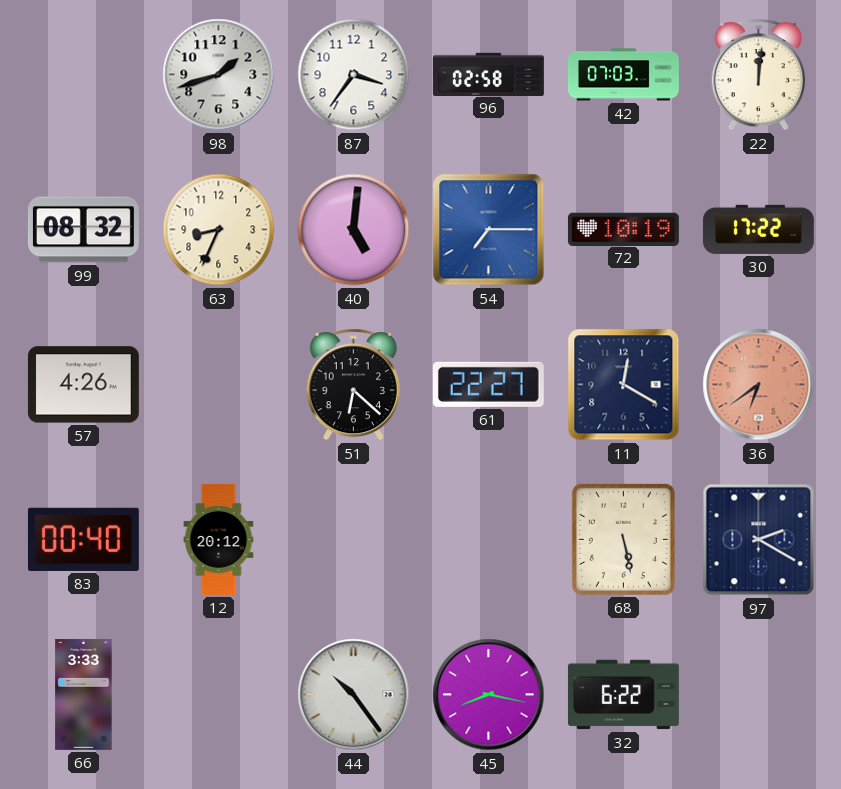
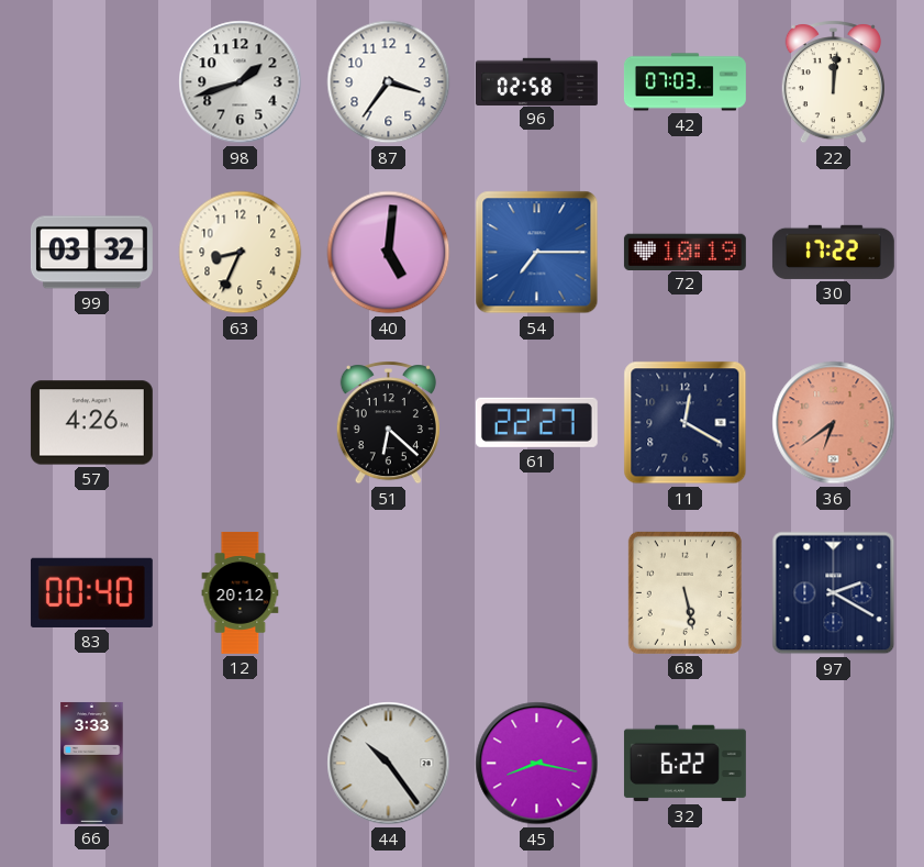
99: 08:32 -> 03:32
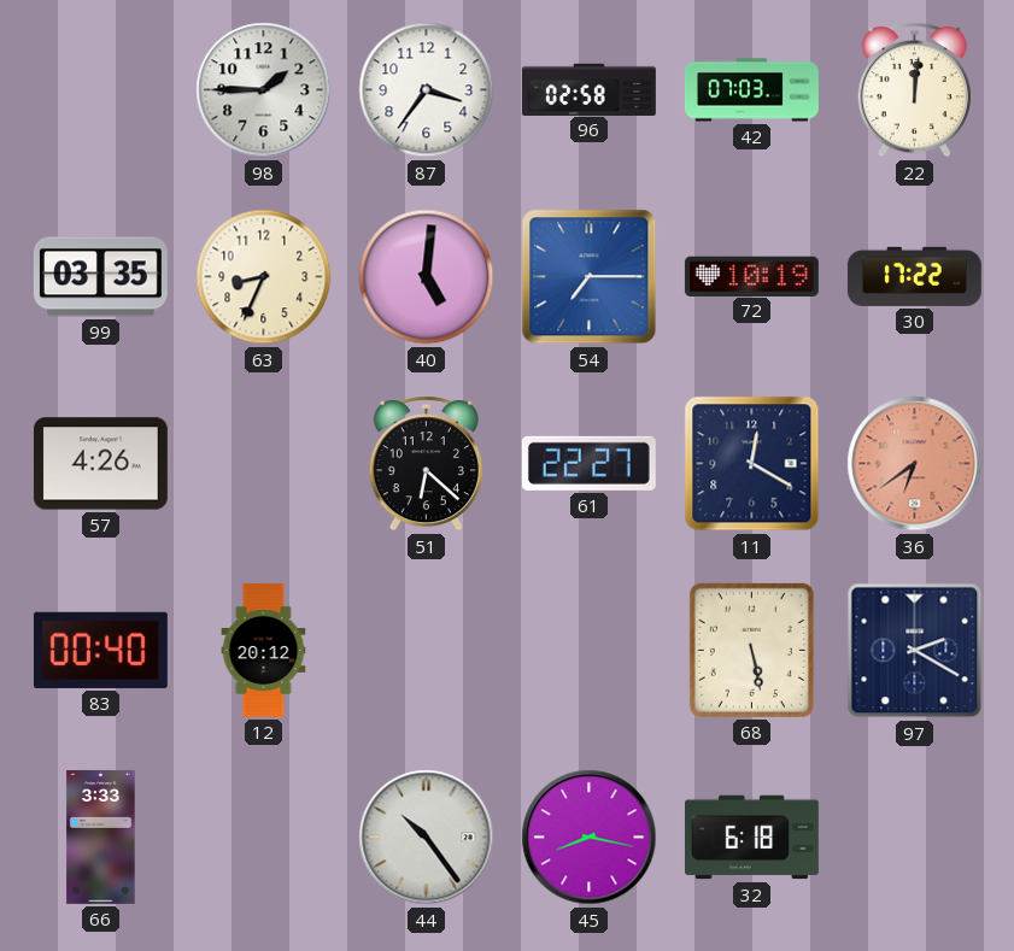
98: 1:42 -> 1:45
99: 03:32 -> 03:35
32: 6:22 -> 6:18
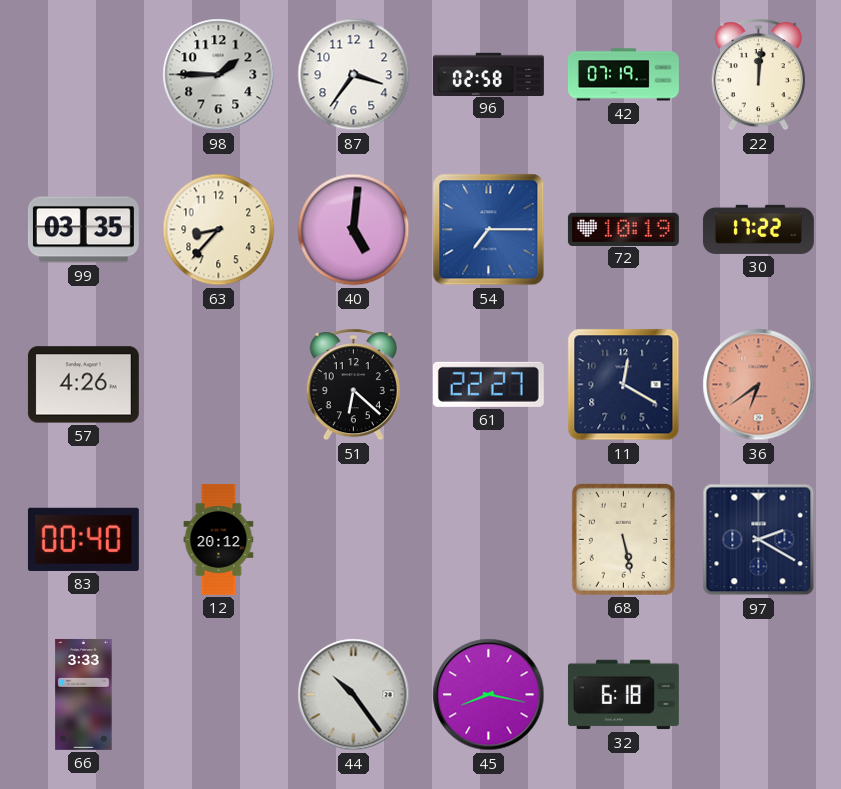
42: 07:03 -> 07:19
63: 8:34 -> 8:37
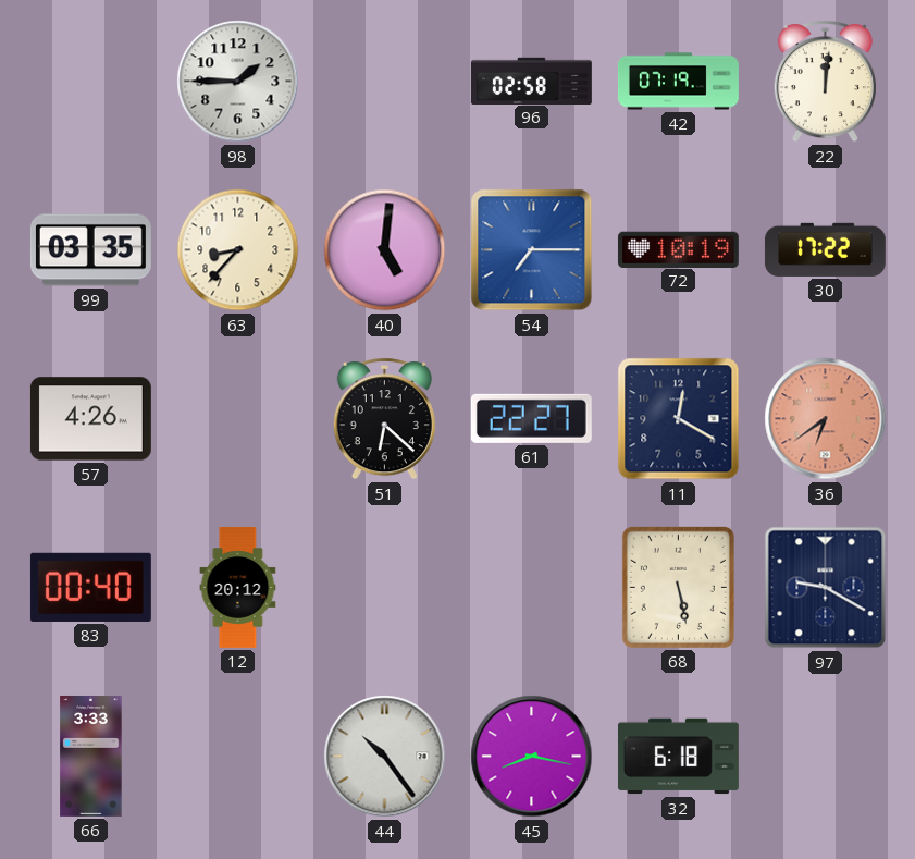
87: 3:36 -> none
97: 2:20 -> 9:20
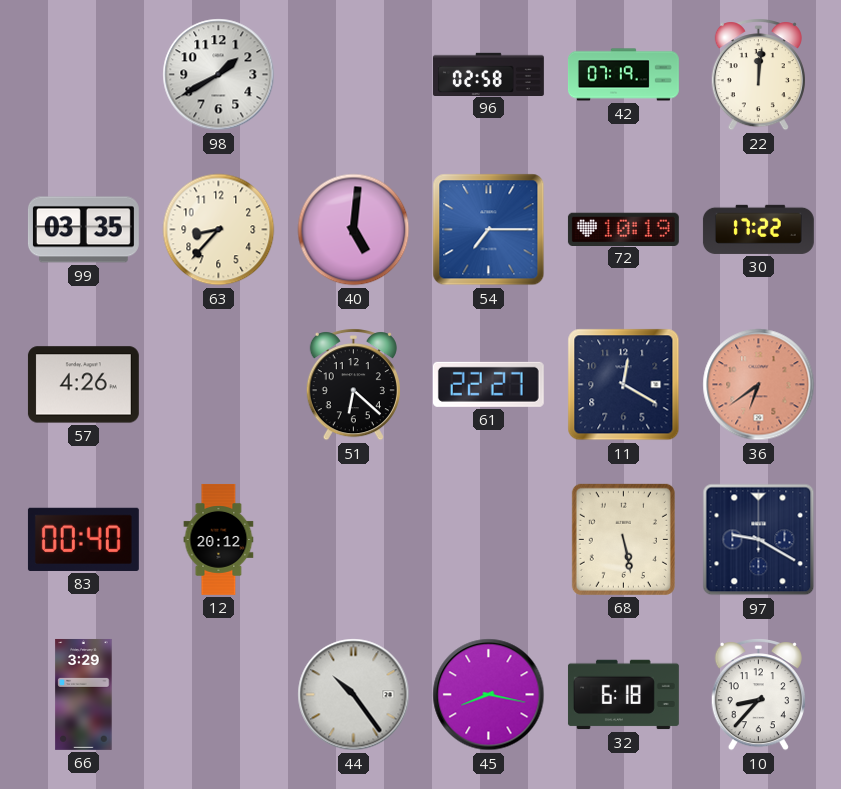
98: 1:45 -> 1:40
66: 3:33 -> 3:29
10: none -> 8:37
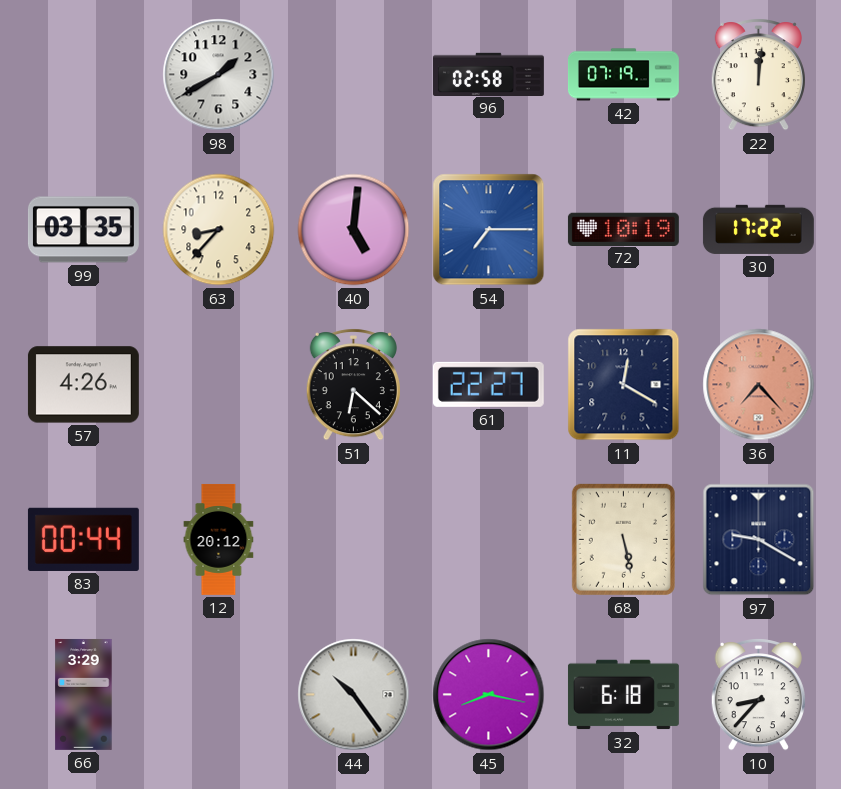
36: 6:39 -> 7:23
83: 00:40 -> 00:44
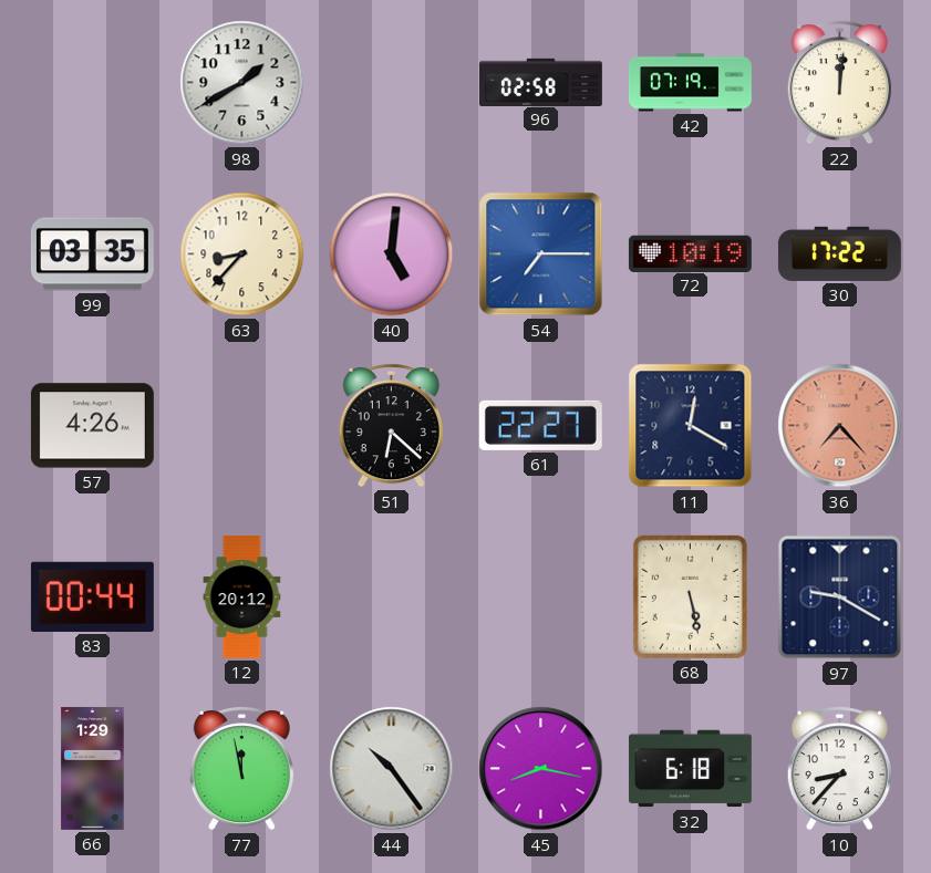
66: 3:29 -> 1:29
77: none -> 11:58
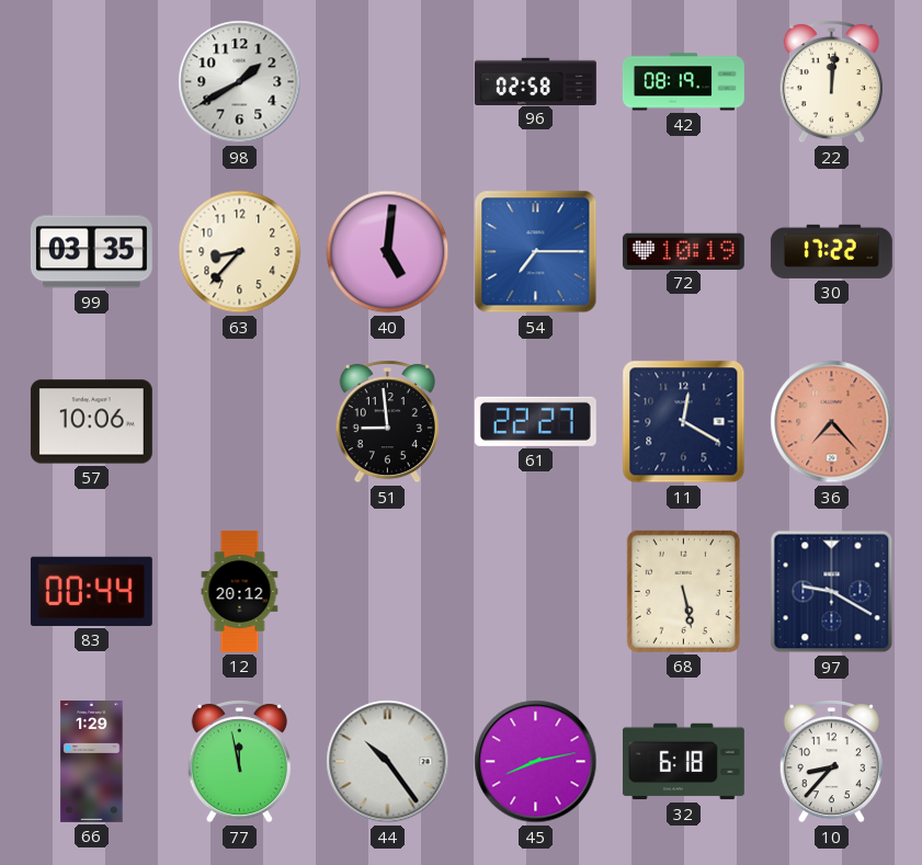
42: 07:19 -> 08:19
57: 4:26 -> 10:06
51: 6:22 -> 8:59
45: 8:17 -> 8:13
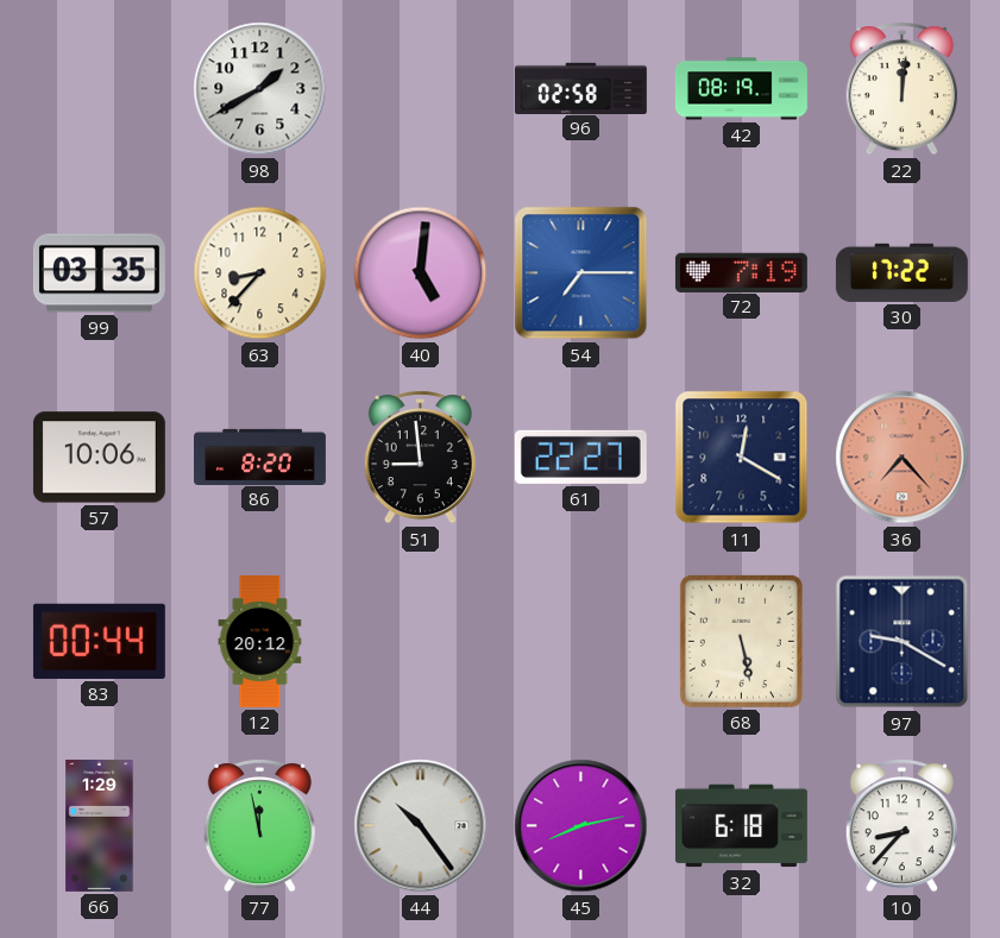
72: 10:19 -> 7:19
86: none -> 8:20
